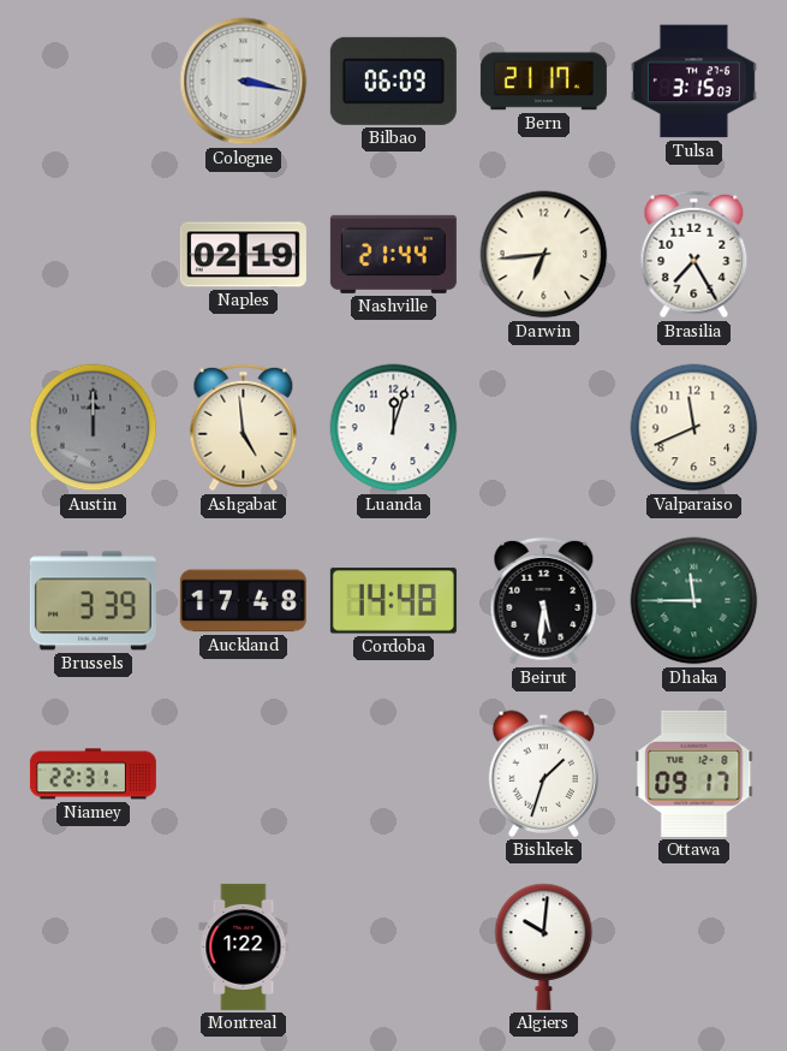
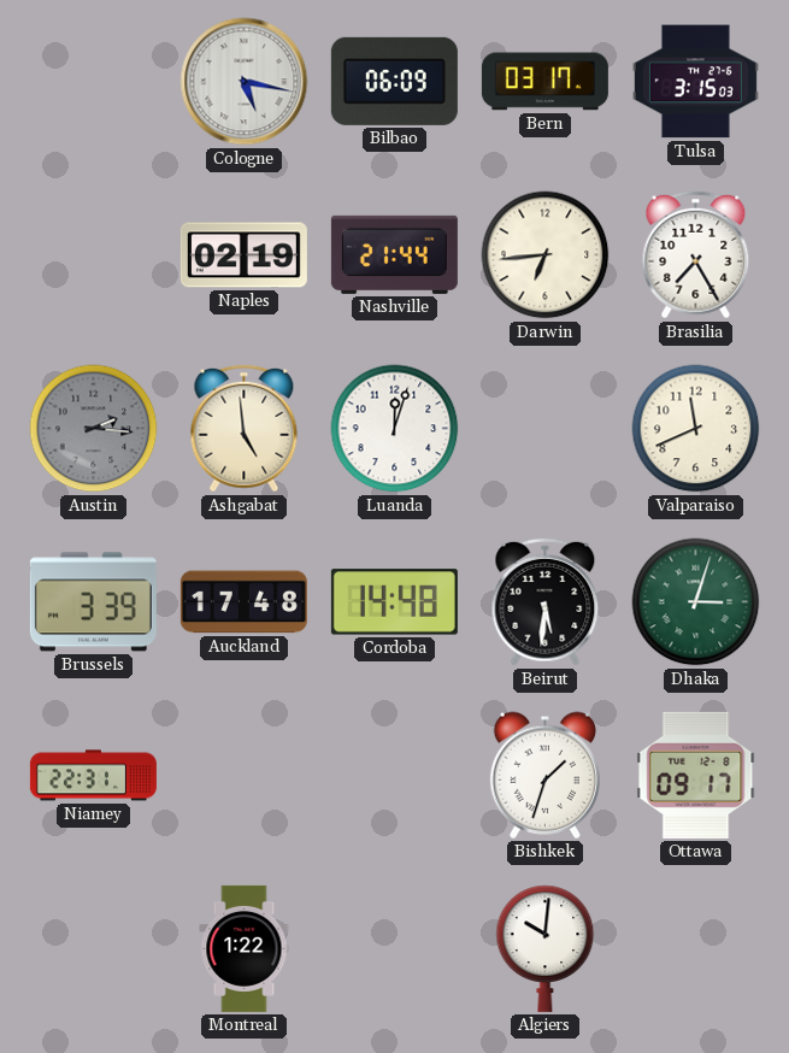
Cologne: 3:17 -> 5:17
Bern: 21:17 -> 03:17
Austin: 12:00 -> 2:16
Dhaka: 11:45 -> 3:03
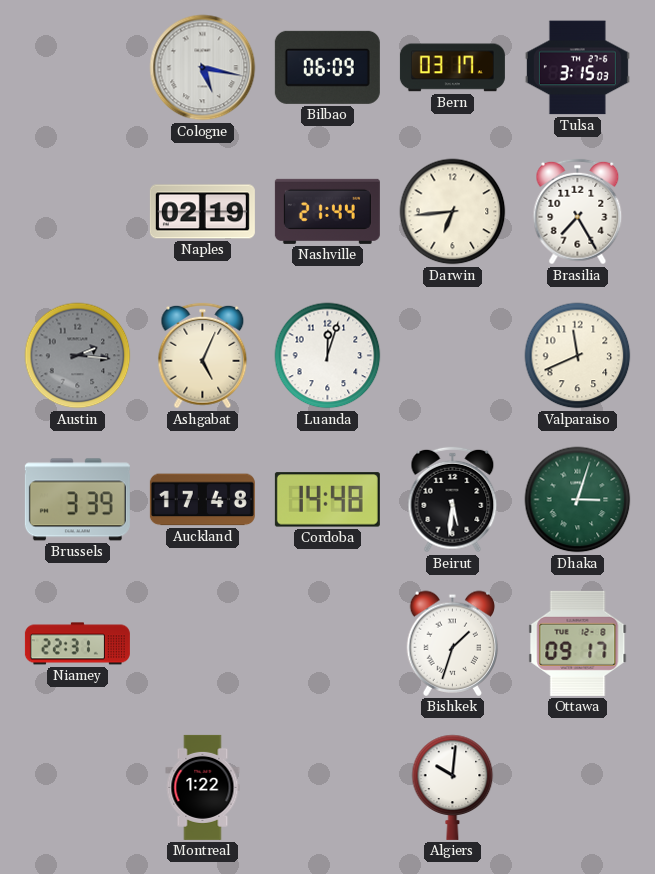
Ashgabat: 4:59 -> 5:04
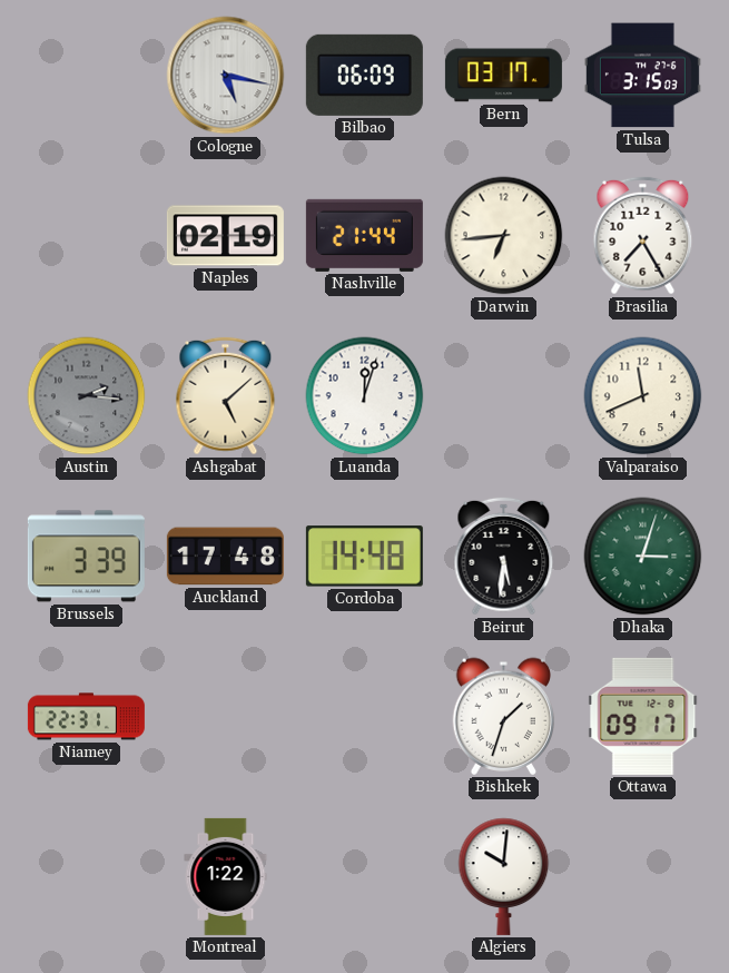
Ashgabat: 5:04 -> 5:08
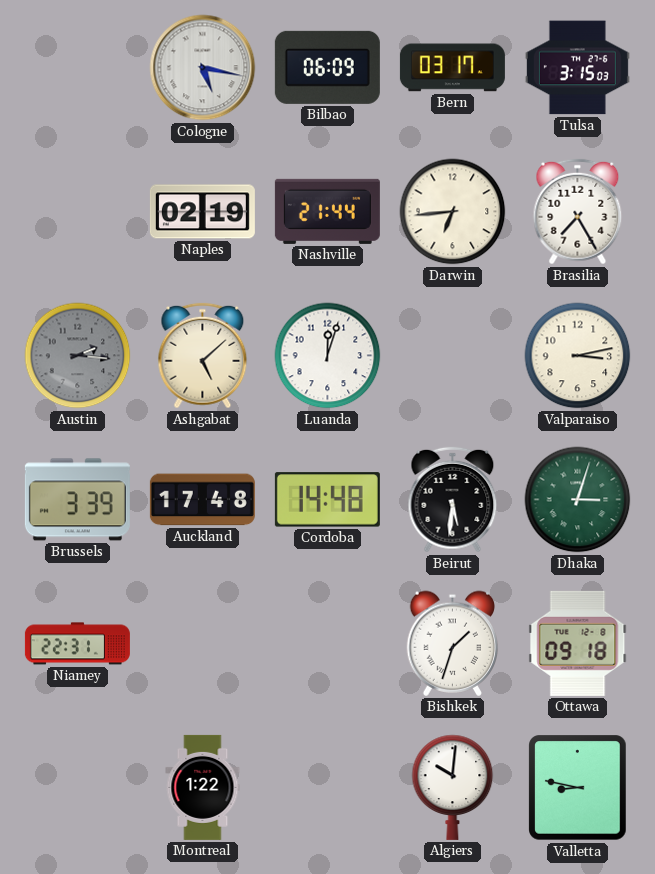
Valparaiso: 11:41 -> 3:13
Ottawa: 09:17 -> 09:18
Valletta: none -> 8:47
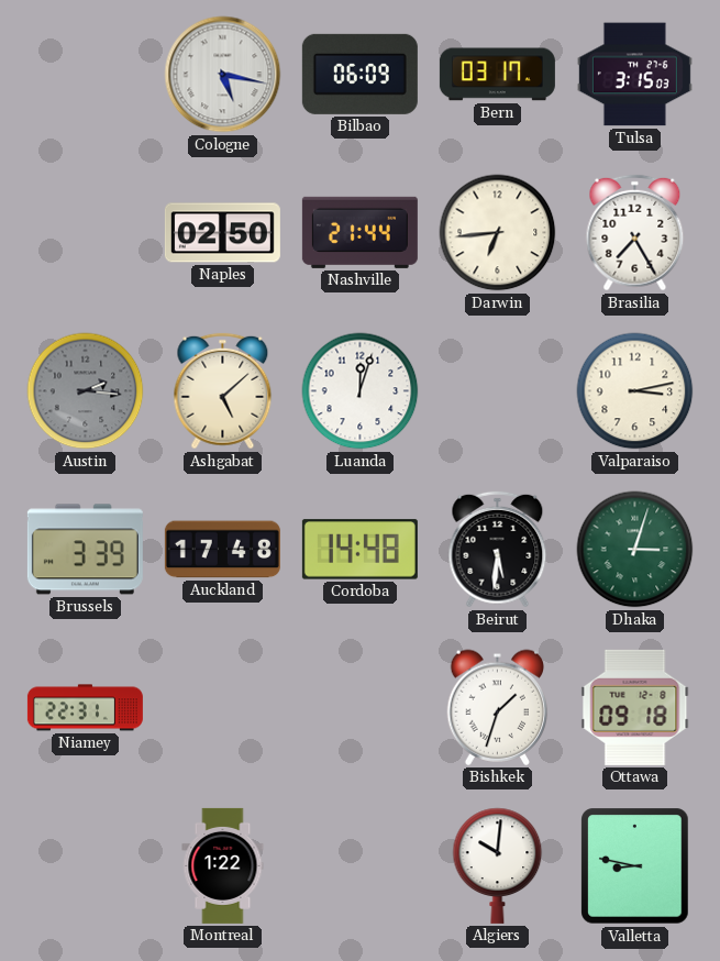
Naples: 02:19 -> 02:50
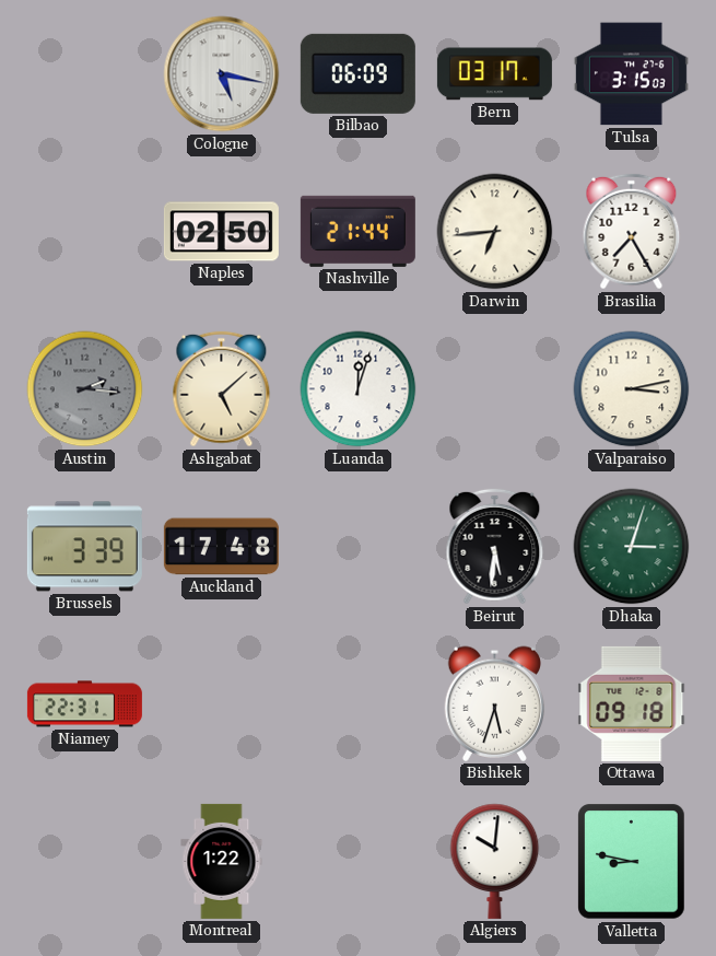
Cordoba: 14:48 -> none
Bishkek: 1:33 -> 5:33
